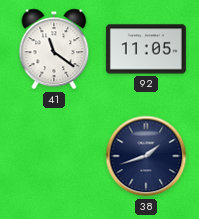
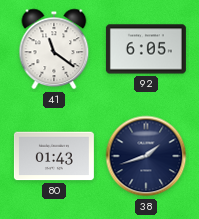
92: 11:05 -> 6:05
80: none -> 01:43
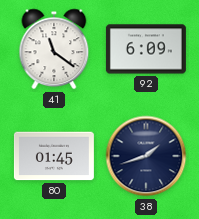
92: 6:05 -> 6:09
80: 01:43 -> 01:45
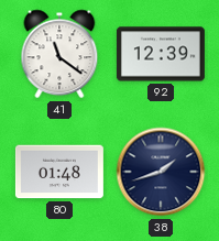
92: 6:09 -> 12:39
80: 01:45 -> 01:48
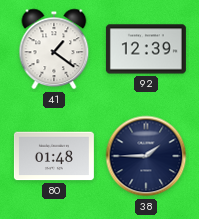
41: 11:21 -> 1:21
38: 1:42 -> 1:45
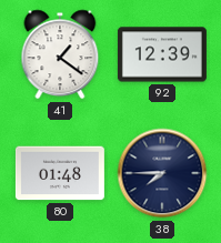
38: 1:45 -> 7:45
